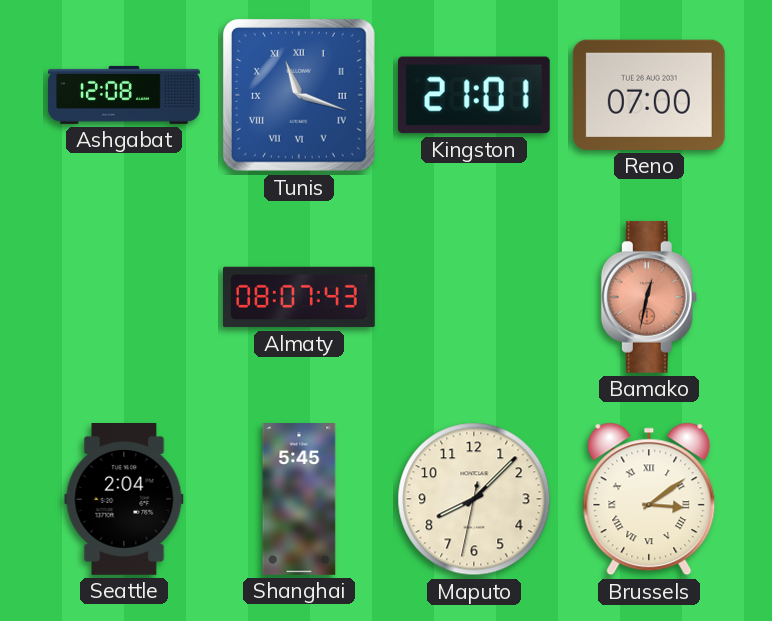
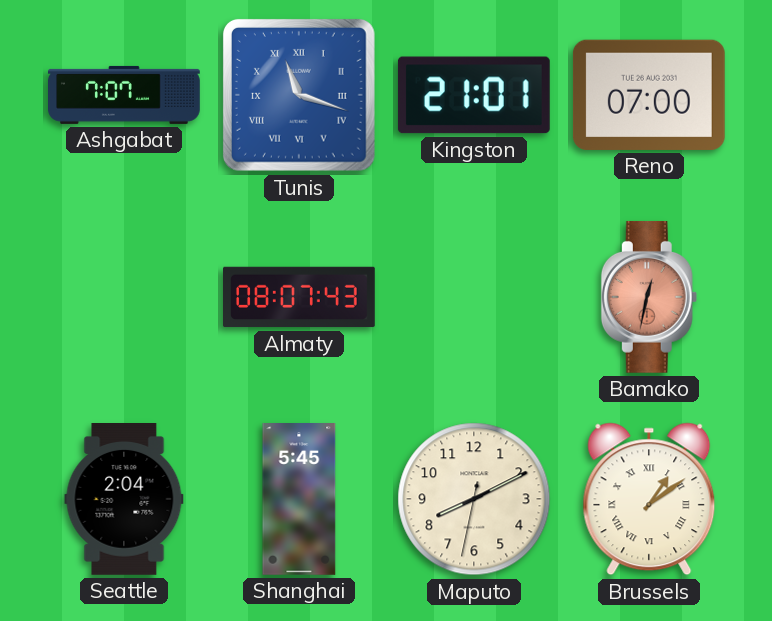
Ashgabat: 12:08 -> 7:07
Maputo: 8:07 -> 8:10
Brussels: 3:09 -> 1:09
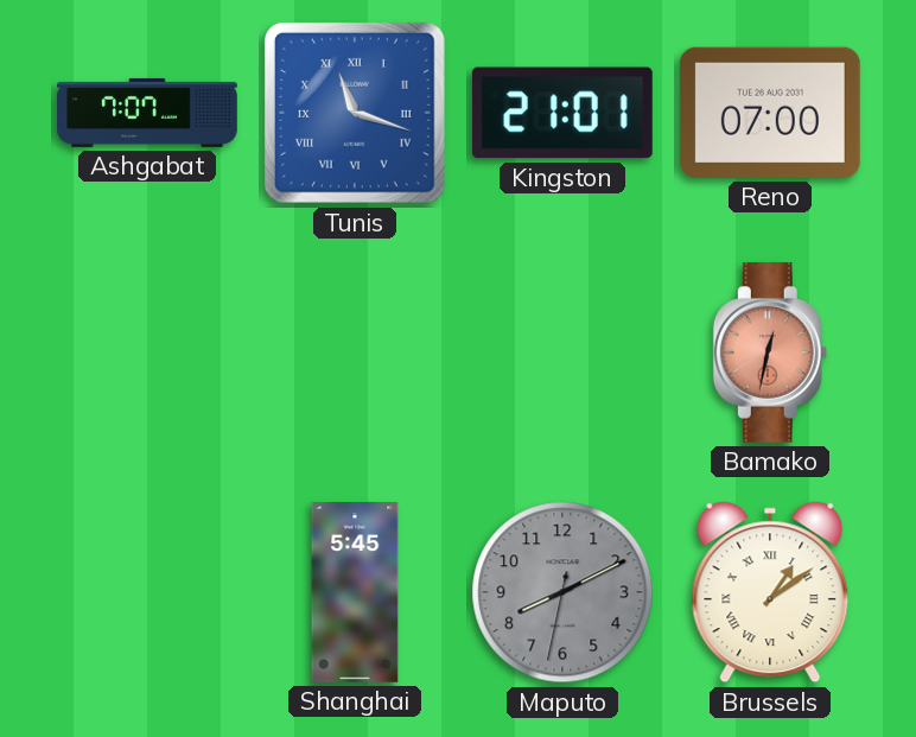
Almaty: 08:07 -> none
Seattle: 2:04 -> none
Maputo dial: cream -> grey
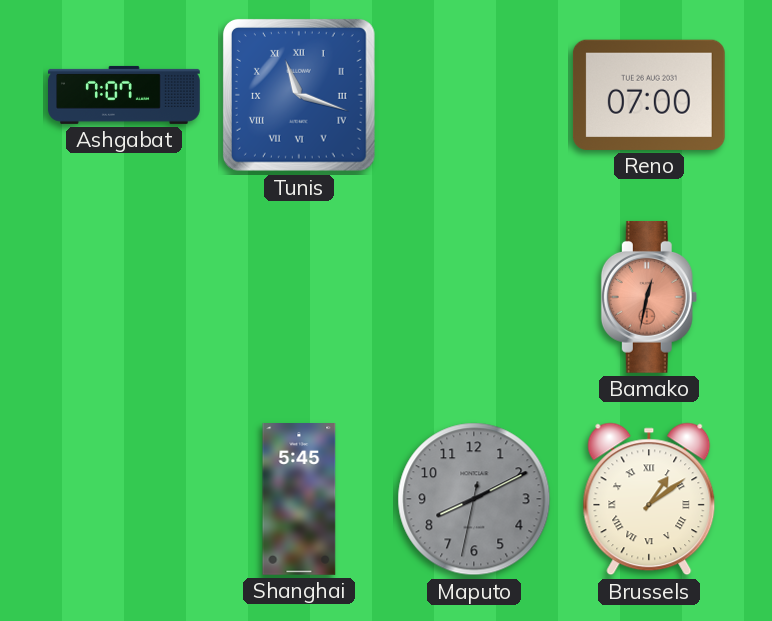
Kingston: 21:01 -> none
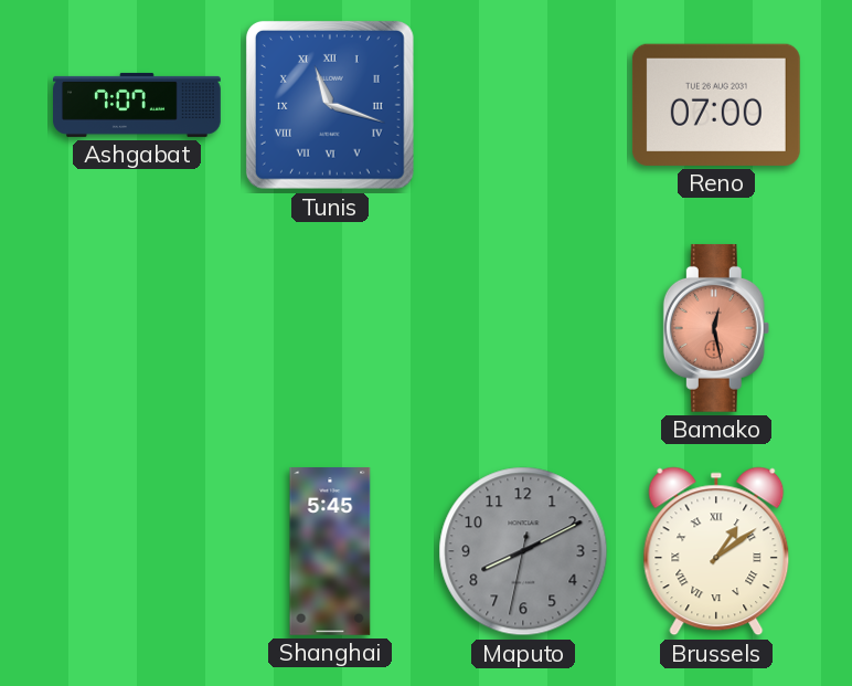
Bamako: 12:32 -> 12:28
